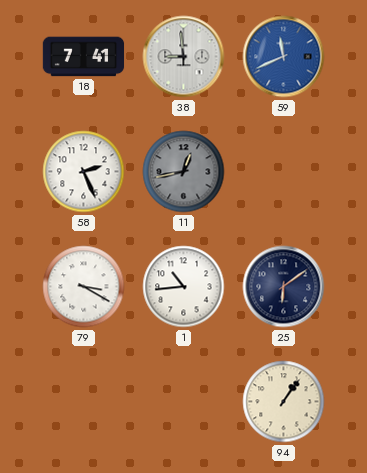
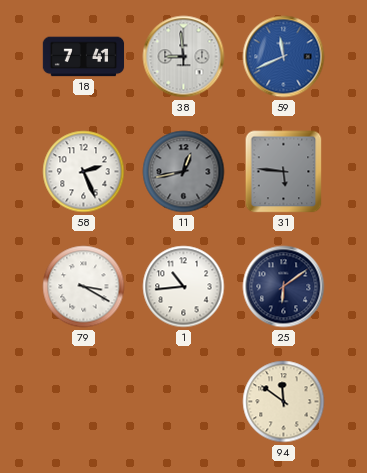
31: none -> 5:46
94: 1:06 -> 11:51
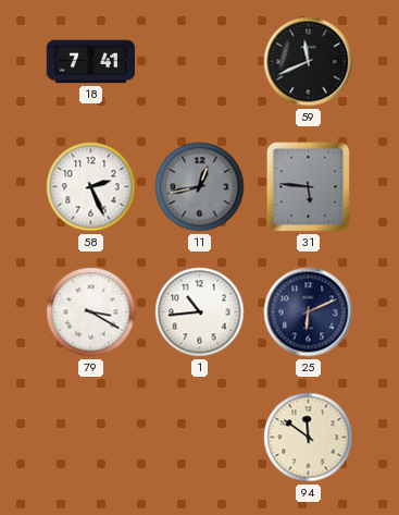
38: 8:59 -> none
59 dial: blue -> black
25: 6:09 -> 6:11
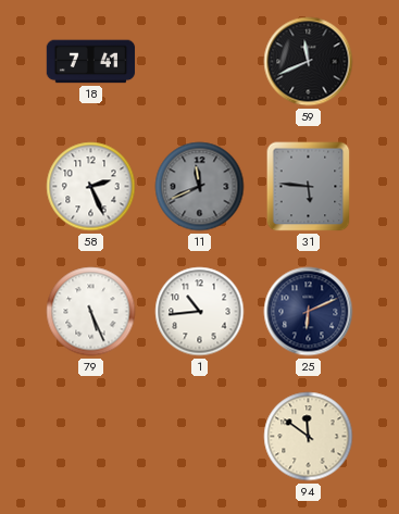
11: 12:43 -> 11:41
79: 3:20 -> 5:26
